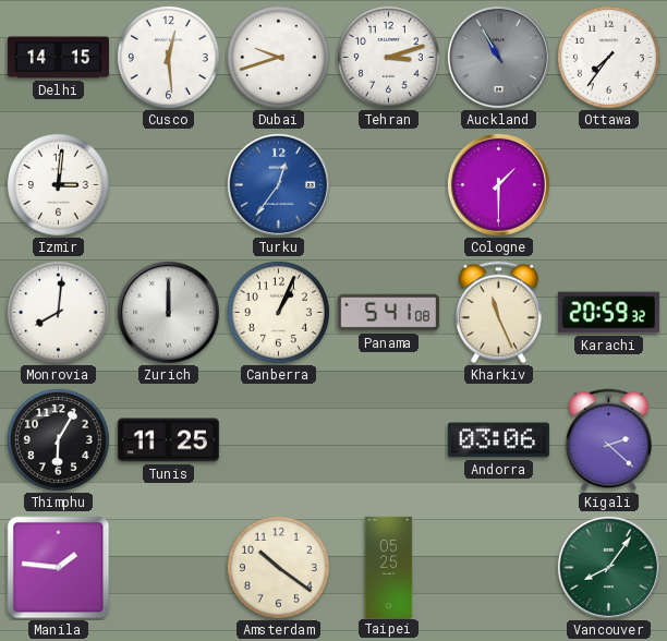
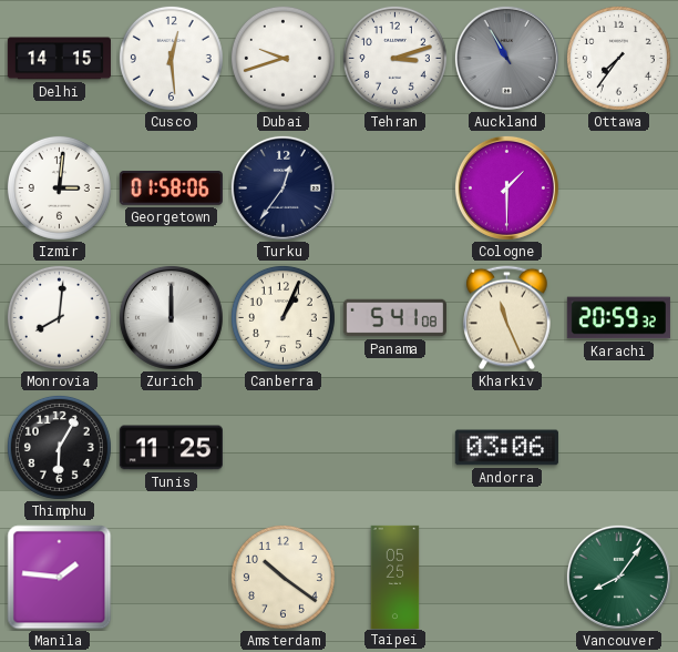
Georgetown: none -> 01:58
Turku dial: blue -> navy
Kigali: 2:22 -> none
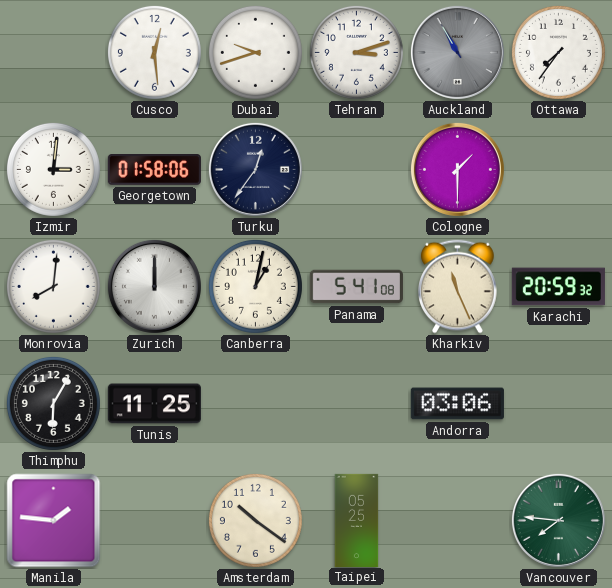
Delhi: 14:15 -> none
Canberra: 1:04 -> 1:02
Vancouver: 8:06 -> 7:46
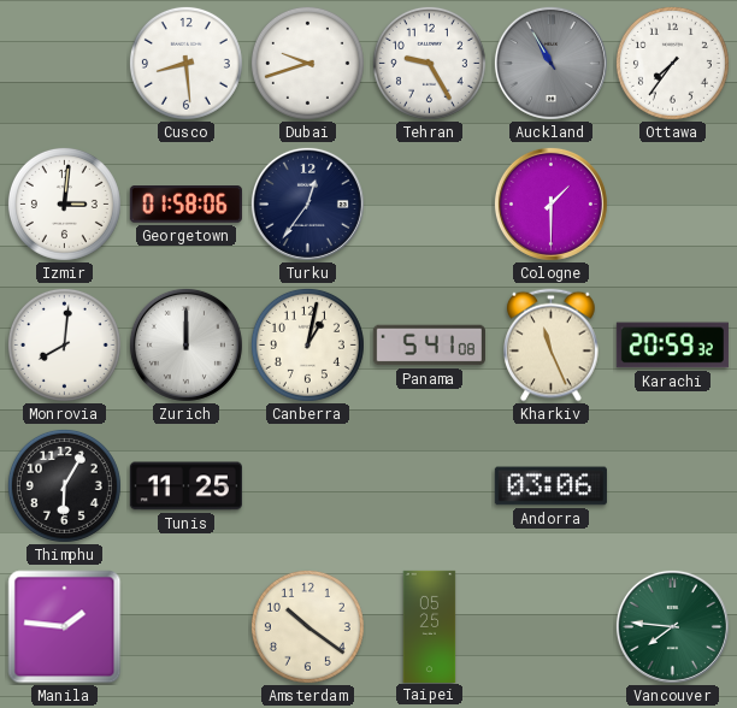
Cusco: 12:29 -> 8:29
Tehran: 3:12 -> 9:25
